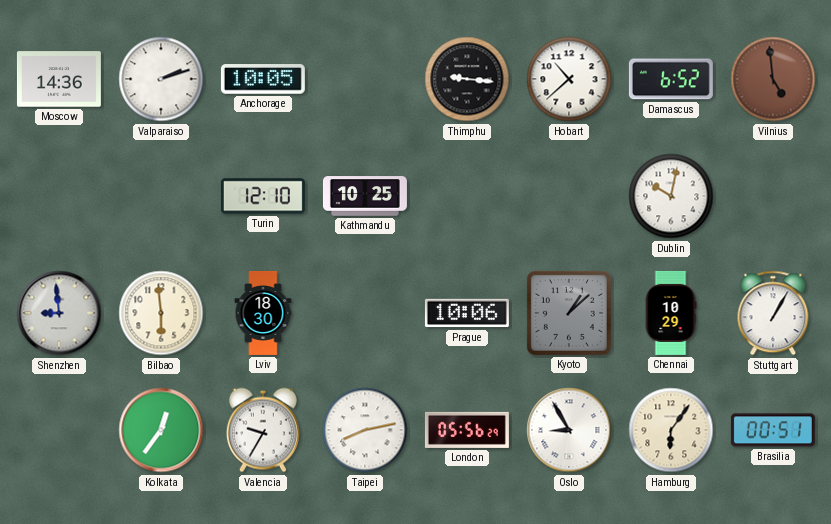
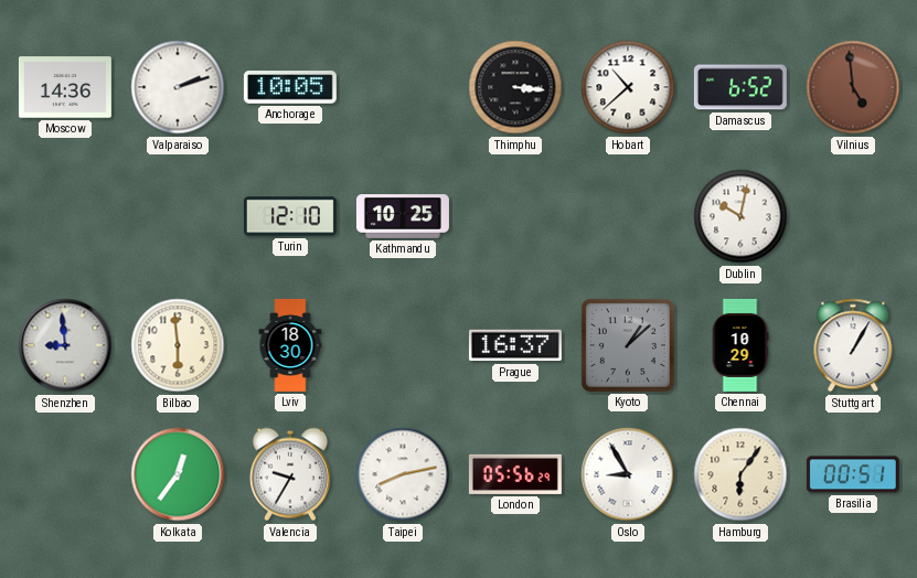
Thimphu: 9:16 -> 3:16
Prague: 10:06 -> 16:37
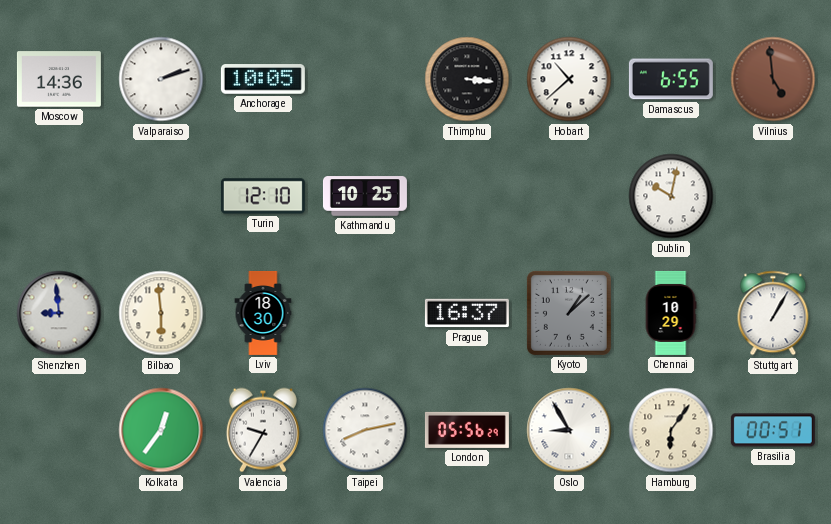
Damascus: 6:52 -> 6:55
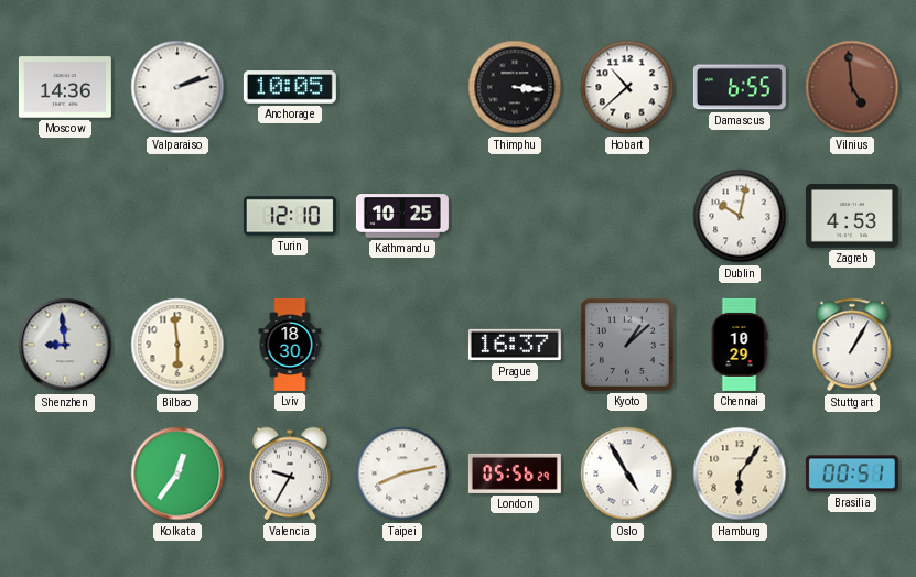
Zagreb: none -> 4:53
Oslo: 8:55 -> 4:55
